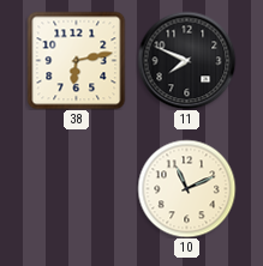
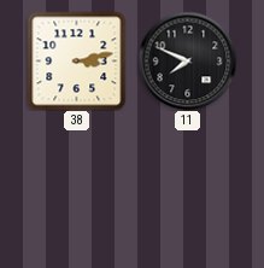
38: 6:13 -> 3:13
10: 11:11 -> none
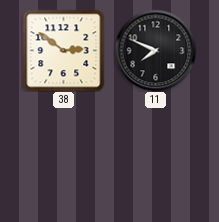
38: 3:13 -> 2:51
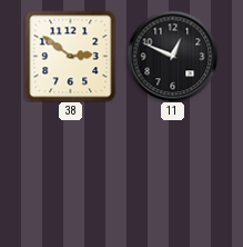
11: 7:49 -> 12:49
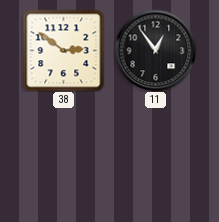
11: 12:49 -> 12:54
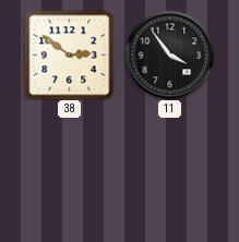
11: 12:54 -> 3:54
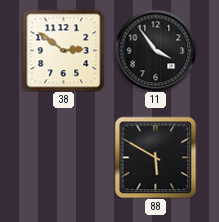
88: none -> 5:50
